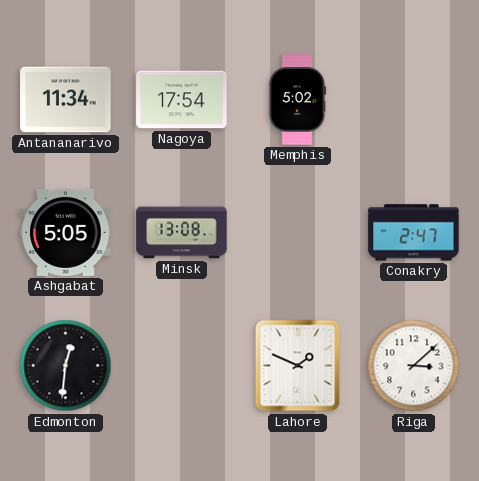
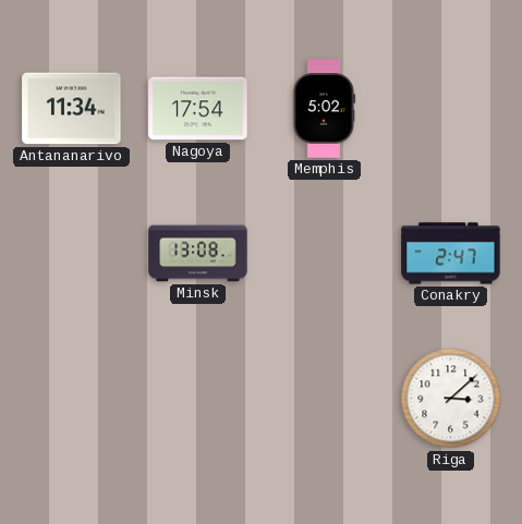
Ashgabat: 5:05 -> none
Edmonton: 12:31 -> none
Lahore: 1:49 -> none
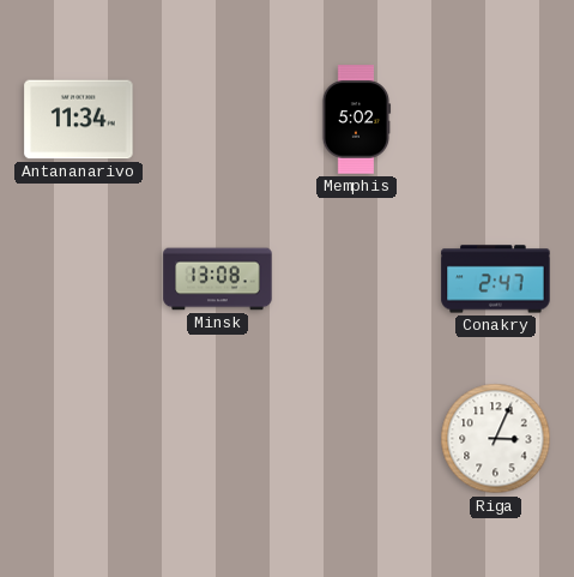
Nagoya: 17:54 -> none
Riga: 3:08 -> 3:04
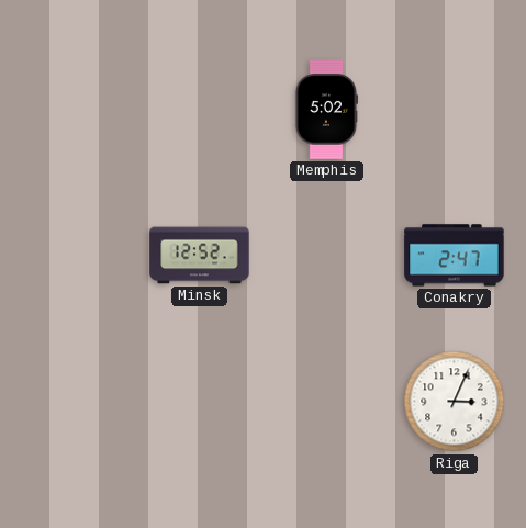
Antananarivo: 11:34 -> none
Minsk: 13:08 -> 12:52
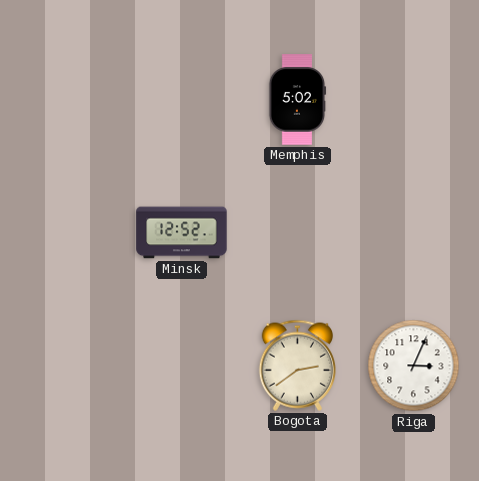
Conakry: 2:47 -> none
Bogota: none -> 2:39
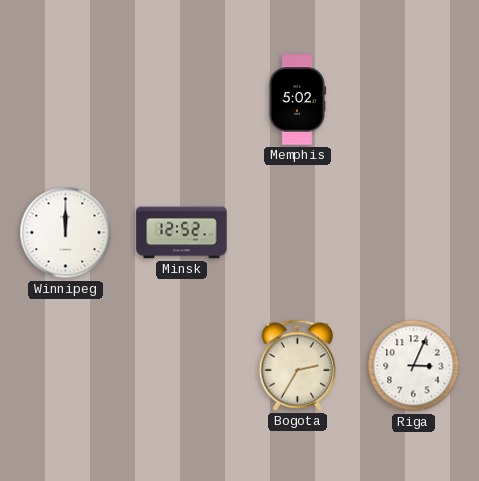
Winnipeg: none -> 12:00
Bogota: 2:39 -> 2:35
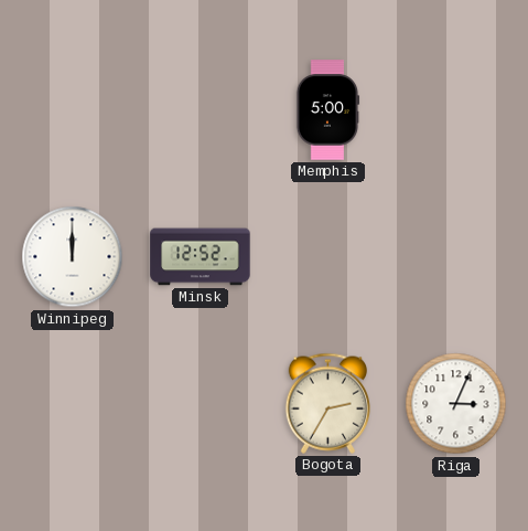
Memphis: 5:02 -> 5:00
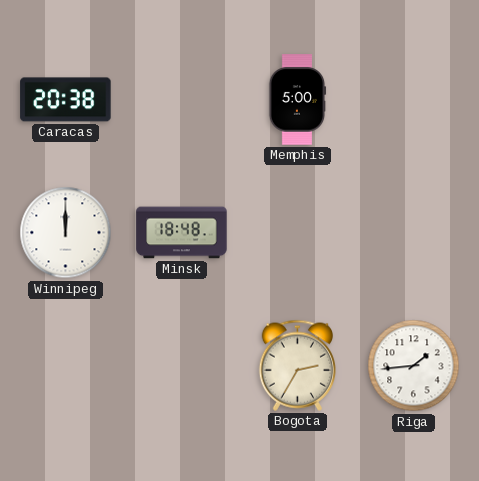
Caracas: none -> 20:38
Minsk: 12:52 -> 18:48
Riga: 3:04 -> 1:44
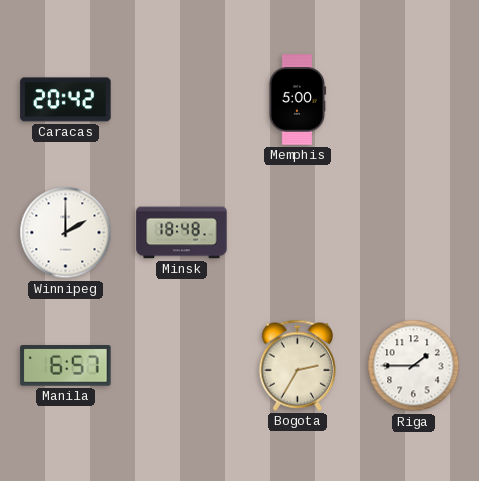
Caracas: 20:38 -> 20:42
Winnipeg: 12:00 -> 2:00
Manila: none -> 6:57
Riga: 1:44 -> 1:45
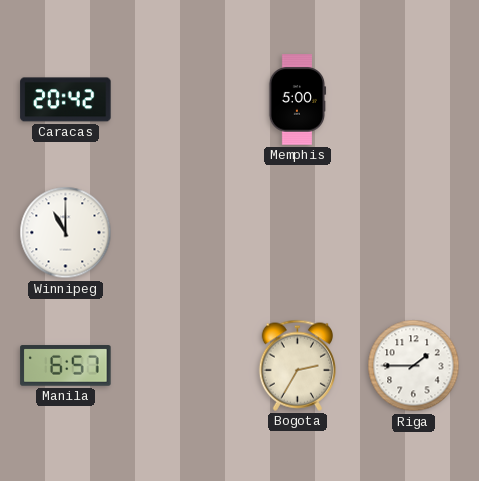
Winnipeg: 2:00 -> 11:00
Minsk: 18:48 -> none
